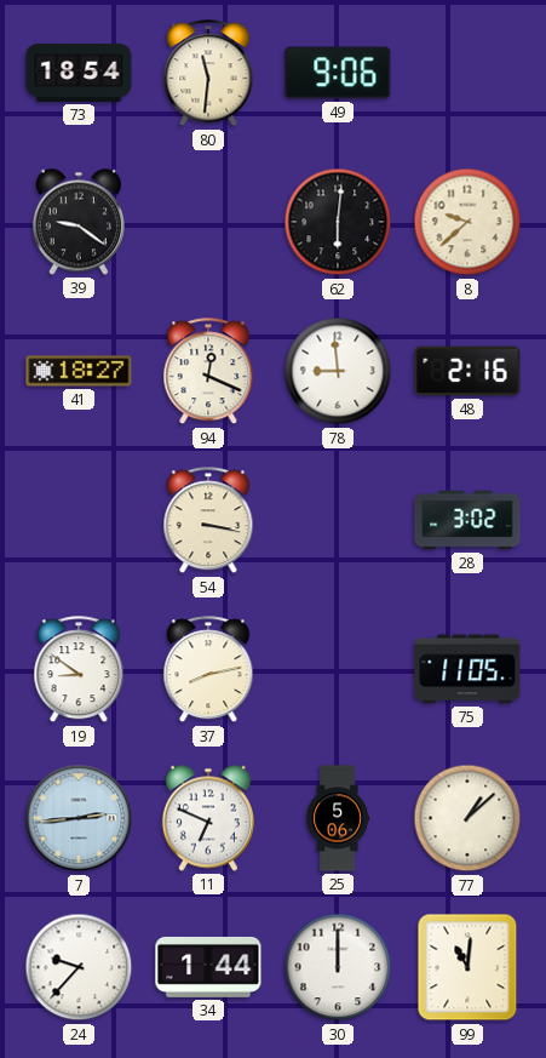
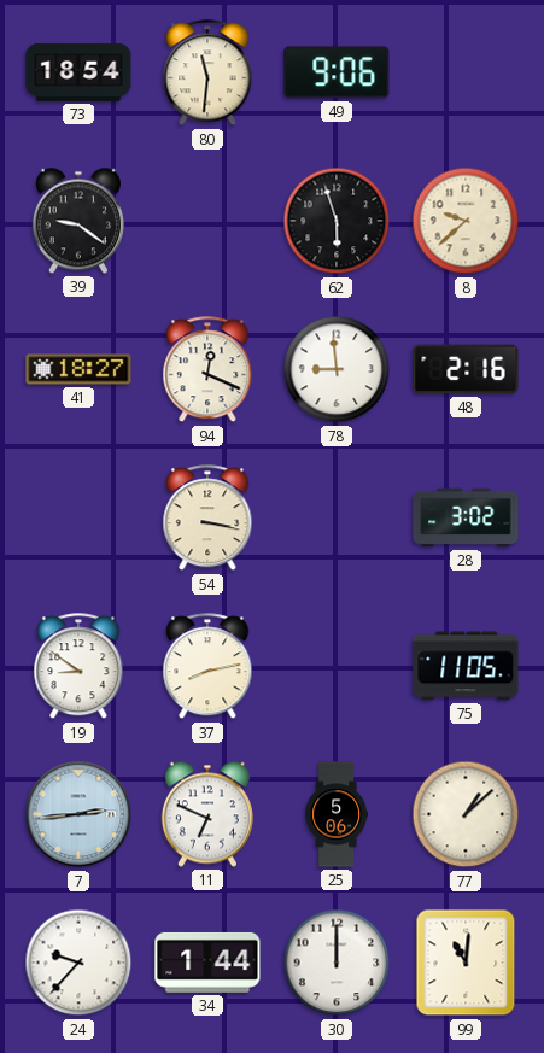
62: 6:01 -> 5:57
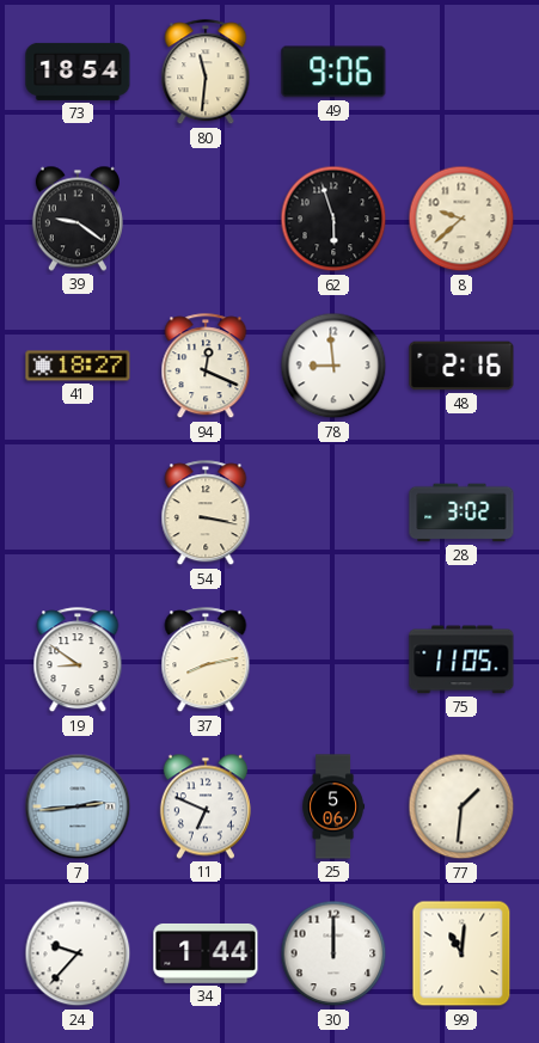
77: 1:08 -> 1:31
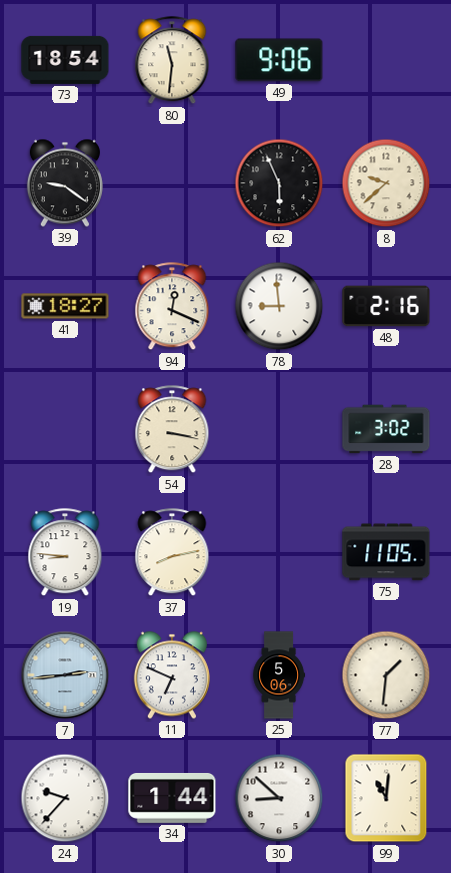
62: 5:57 -> 5:56
19: 8:51 -> 8:46
30: 12:00 -> 8:52
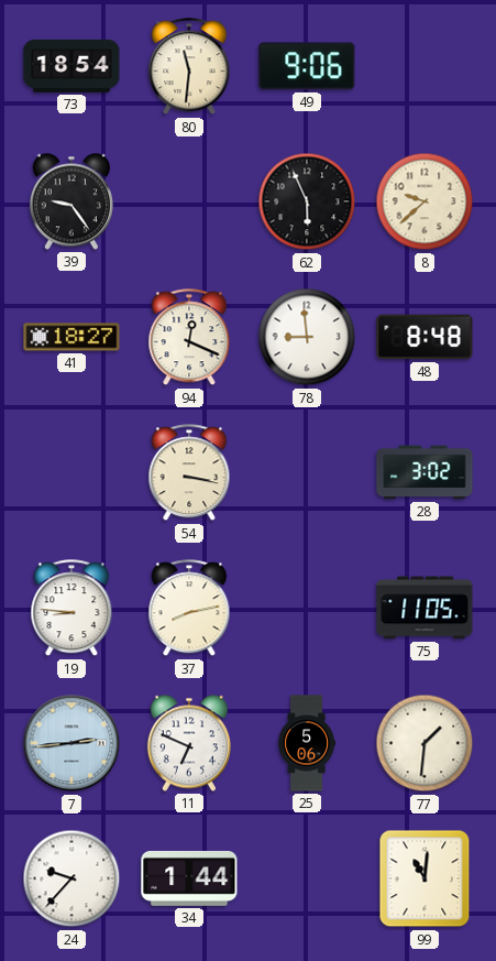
39: 9:21 -> 9:24
48: 2:16 -> 8:48
30: 8:52 -> none
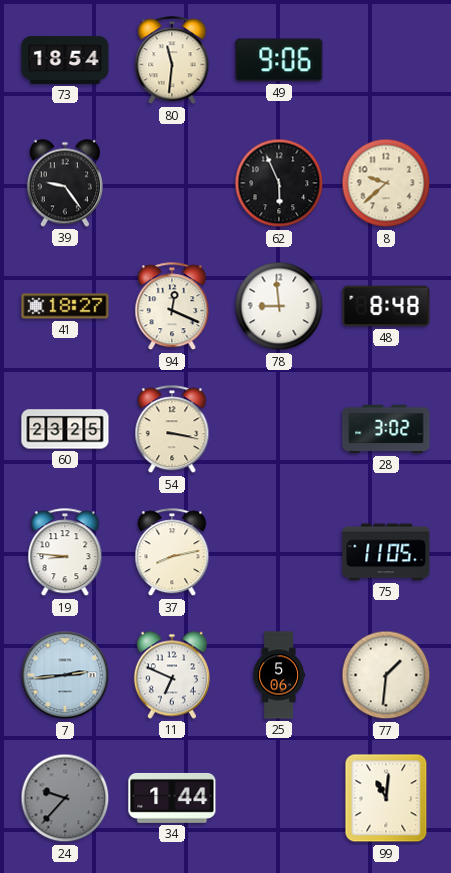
60: none -> 23:25
24 dial: white -> grey
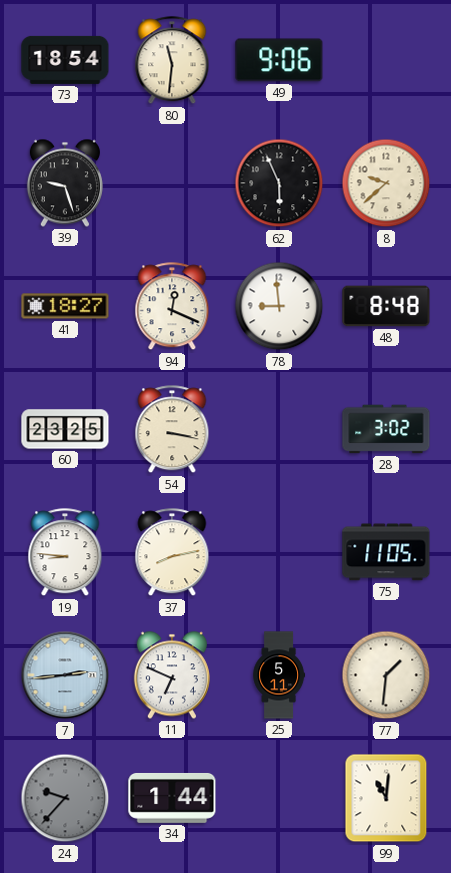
39: 9:24 -> 9:27
25: 5:06 -> 5:11
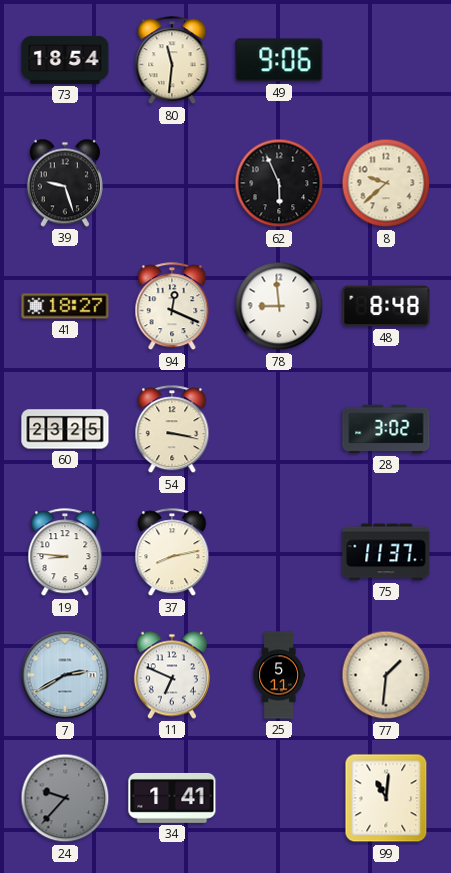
75: 11:05 -> 11:37
7: 2:44 -> 2:40
34: 1:44 -> 1:41
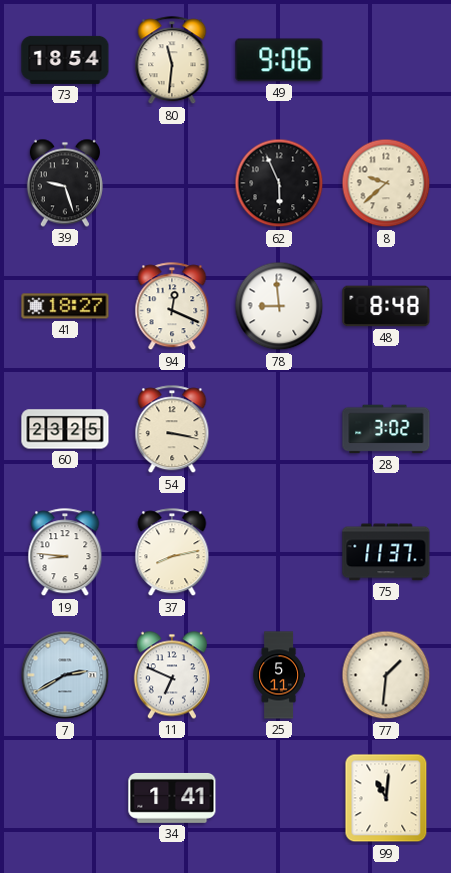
24: 9:37 -> none
